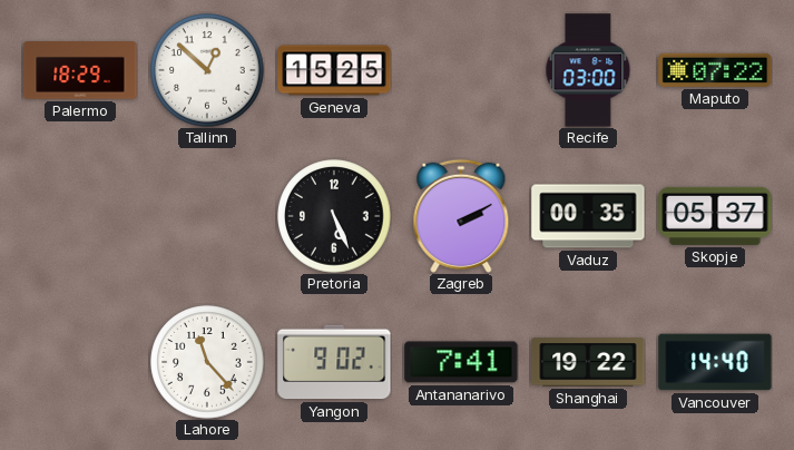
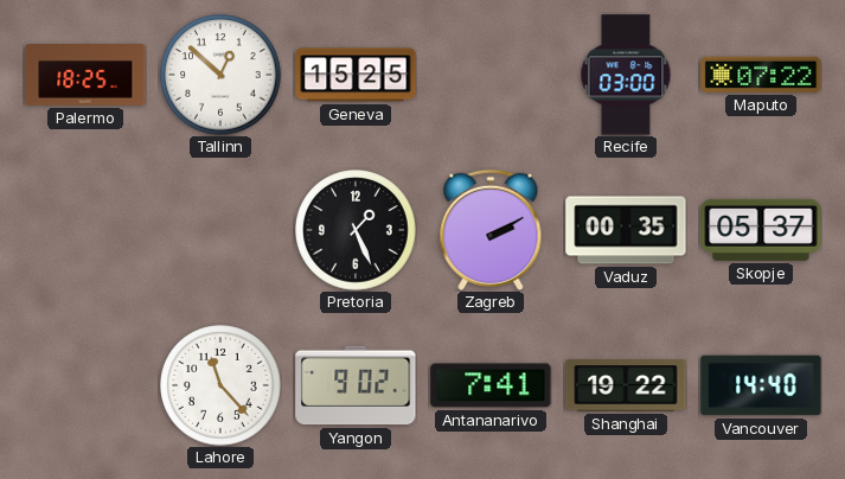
Palermo: 18:29 -> 18:25
Pretoria: 5:26 -> 1:26
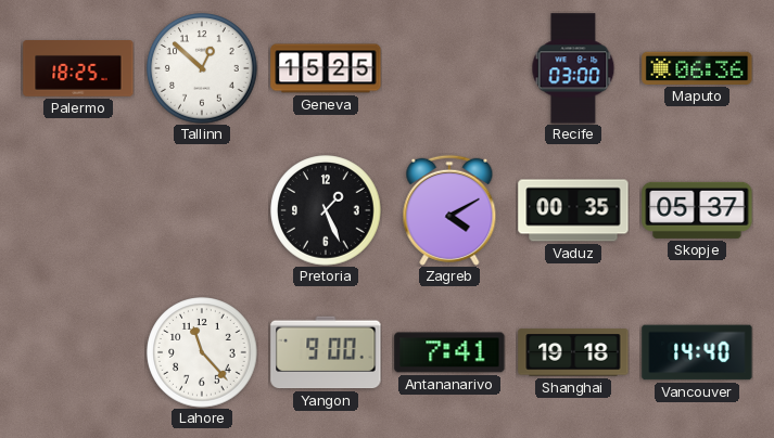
Maputo: 07:22 -> 06:36
Zagreb: 2:10 -> 4:10
Yangon: 9:02 -> 9:00
Shanghai: 19:22 -> 19:18
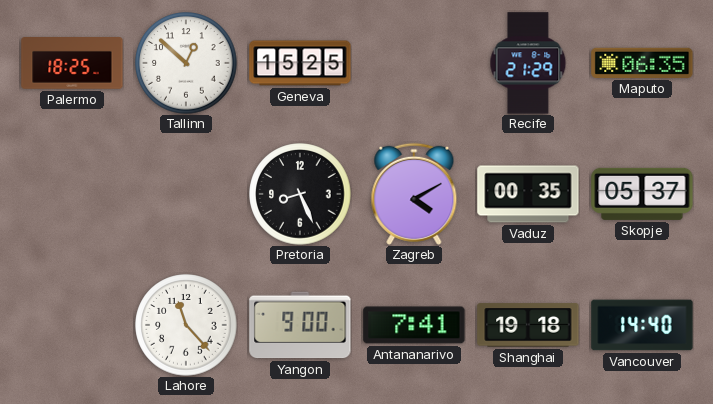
Recife: 03:00 -> 21:29
Maputo: 06:36 -> 06:35
Pretoria: 1:26 -> 8:26
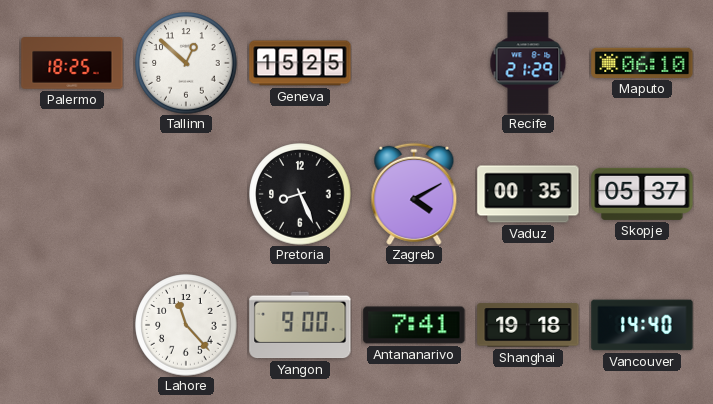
Maputo: 06:35 -> 06:10
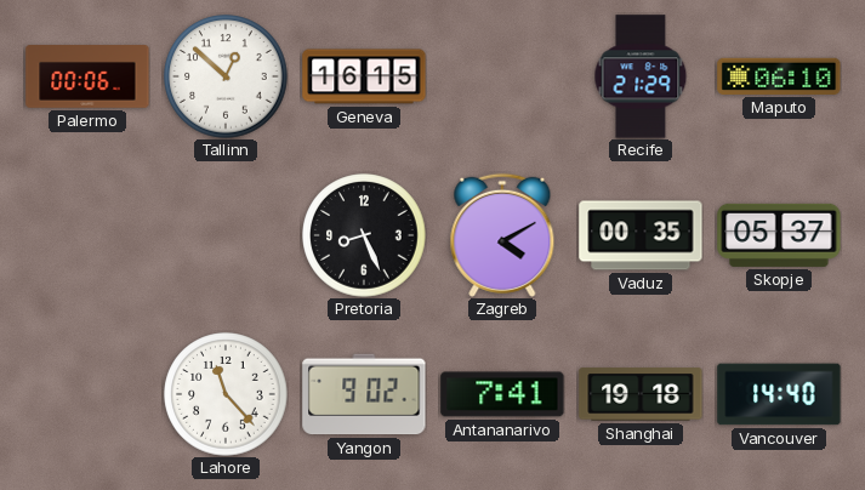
Palermo: 18:25 -> 00:06
Geneva: 15:25 -> 16:15
Yangon: 9:00 -> 9:02
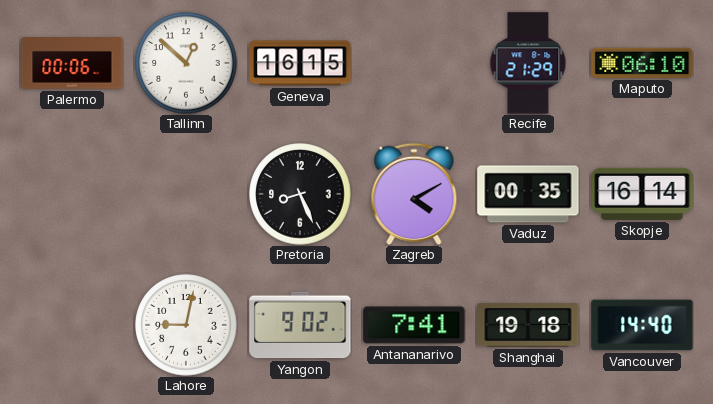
Skopje: 05:37 -> 16:14
Lahore: 11:23 -> 9:02
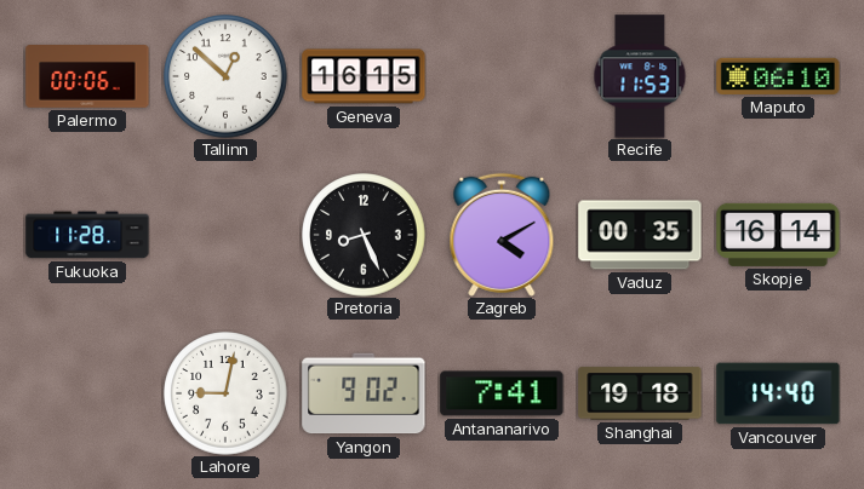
Recife: 21:29 -> 11:53
Fukuoka: none -> 11:28
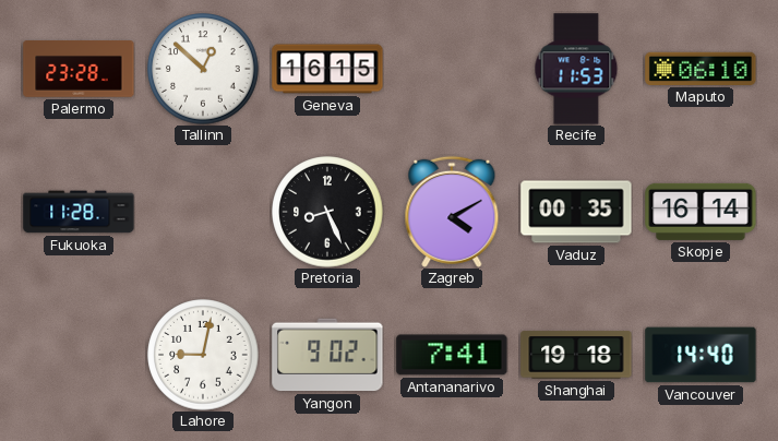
Palermo: 00:06 -> 23:28
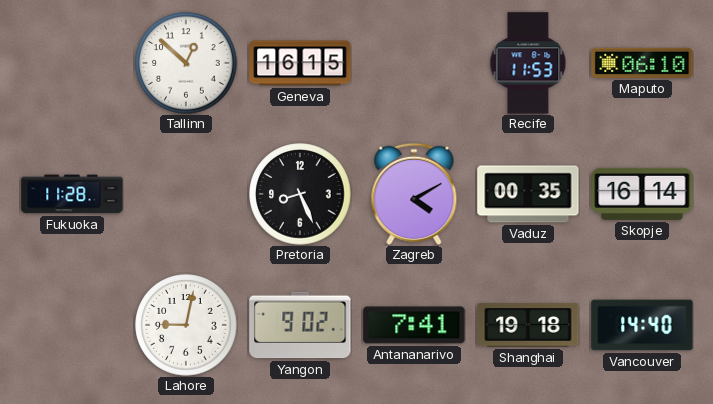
Palermo: 23:28 -> none
